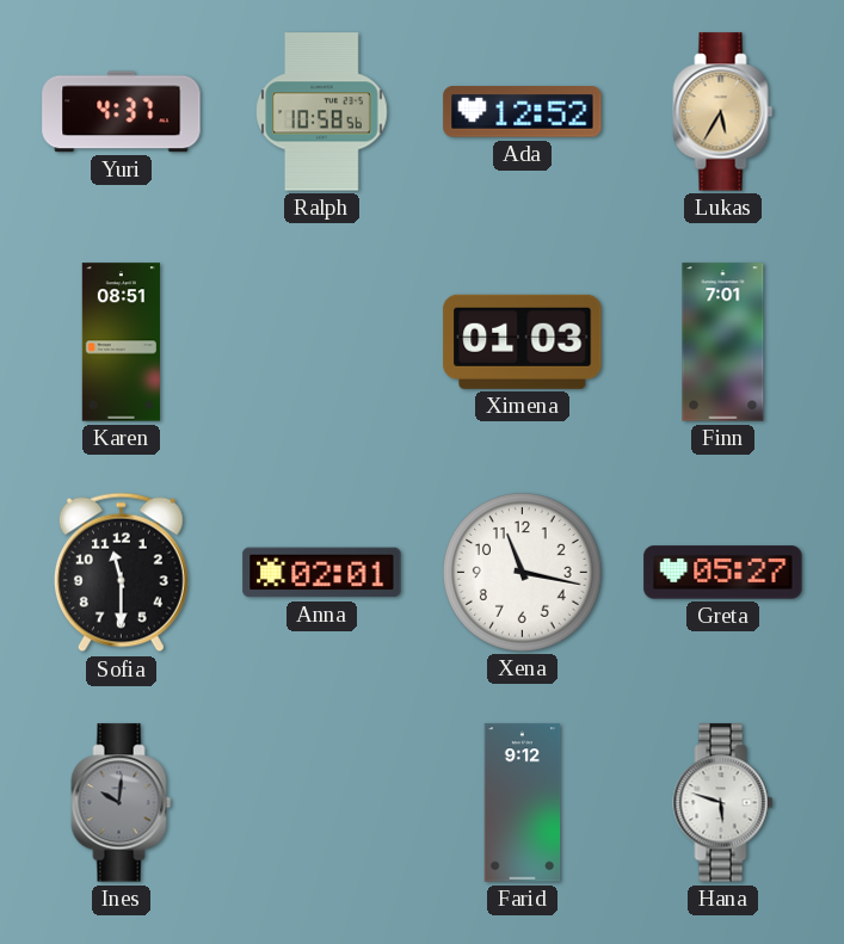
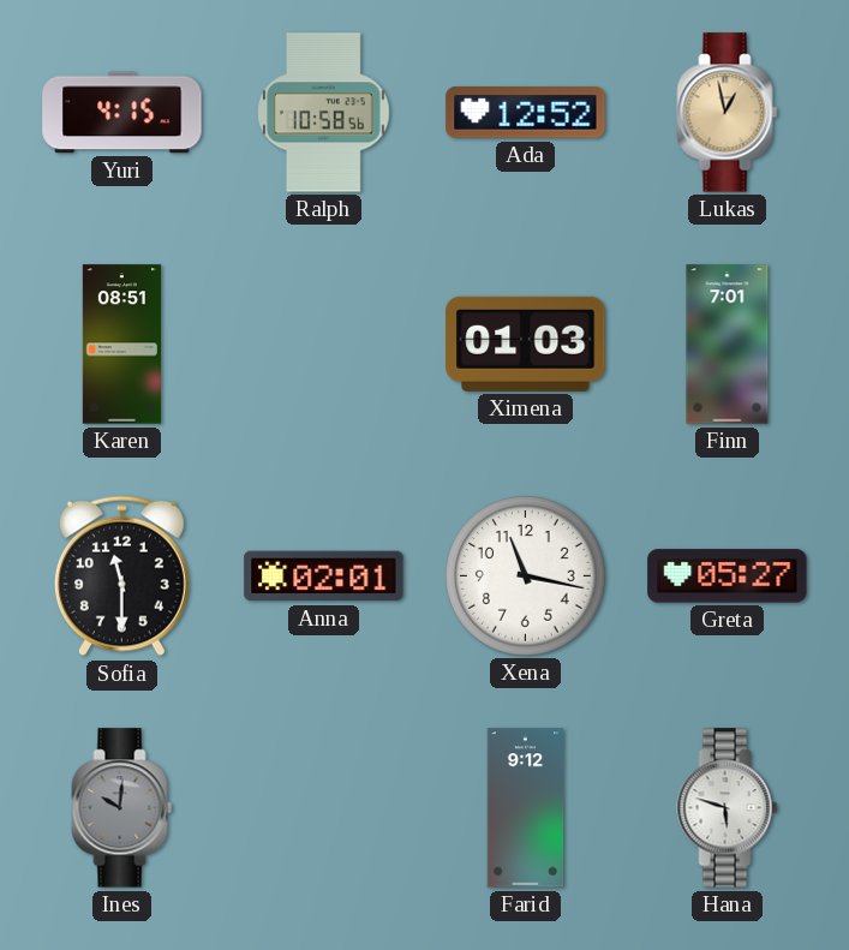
Yuri: 4:37 -> 4:15
Lukas: 5:35 -> 12:58
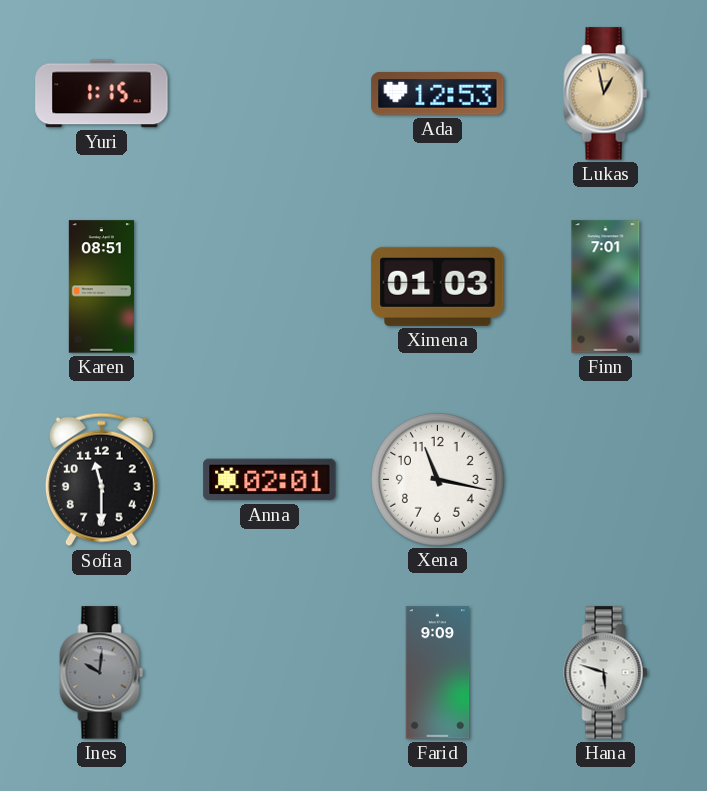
Yuri: 4:15 -> 1:15
Ralph: 10:58 -> none
Ada: 12:52 -> 12:53
Greta: 05:27 -> none
Farid: 9:12 -> 9:09
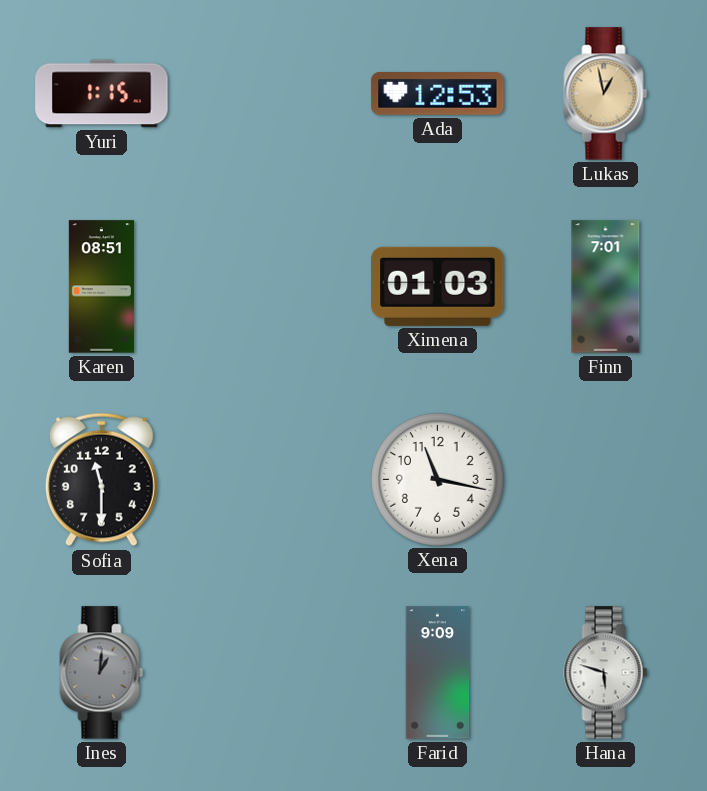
Anna: 02:01 -> none
Ines: 10:01 -> 1:01
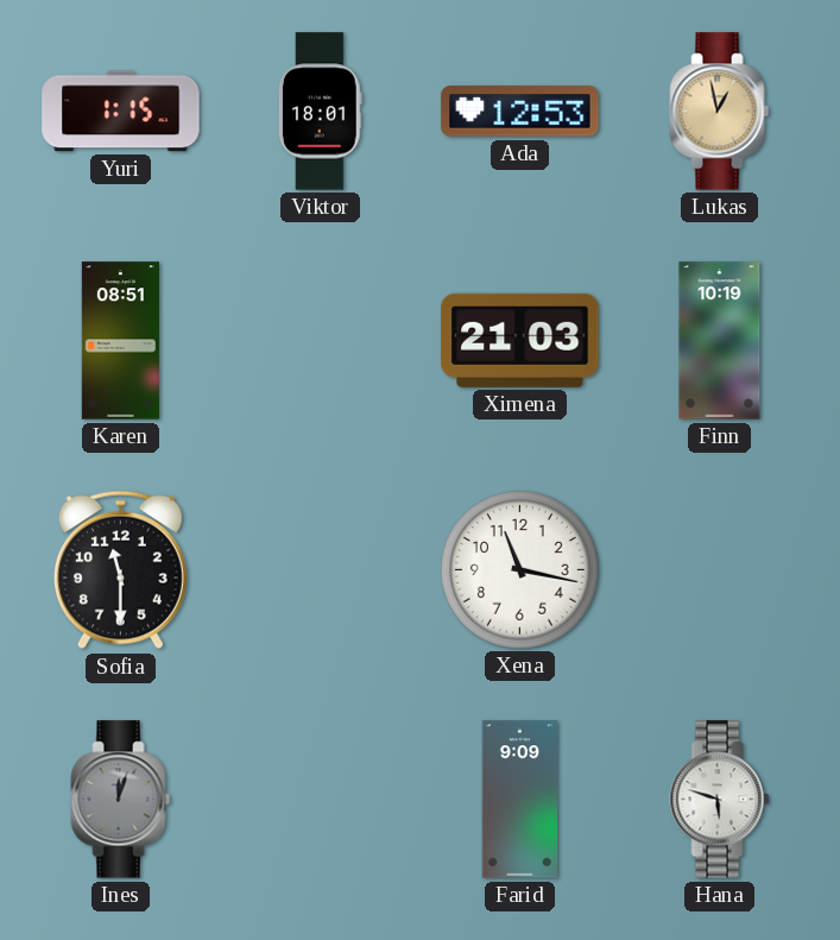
Viktor: none -> 18:01
Ximena: 01:03 -> 21:03
Finn: 7:01 -> 10:19
Ines: 1:01 -> 12:03
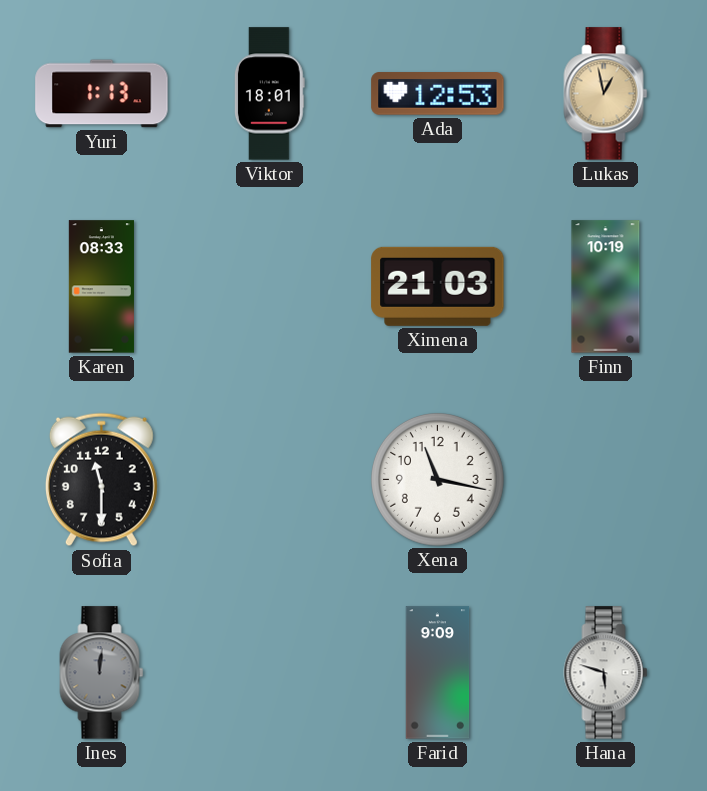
Yuri: 1:15 -> 1:13
Karen: 08:51 -> 08:33
Ines: 12:03 -> 12:01
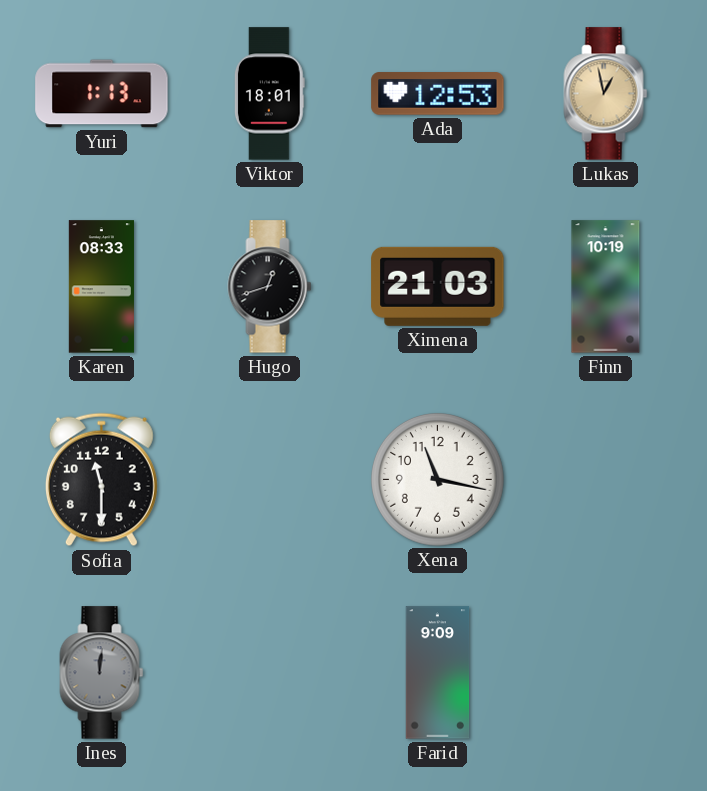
Hugo: none -> 12:42
Hana: 5:48 -> none
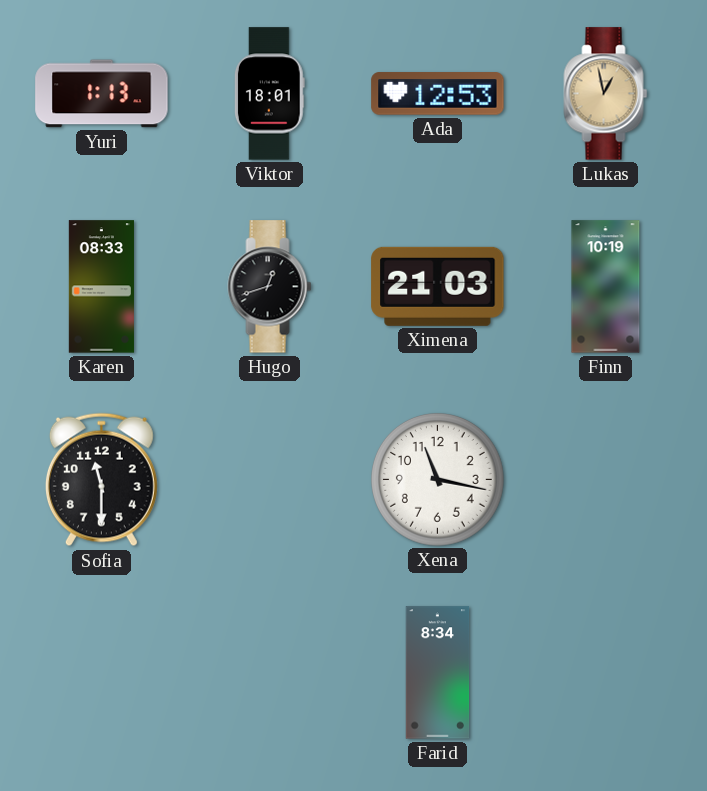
Ines: 12:01 -> none
Farid: 9:09 -> 8:34
